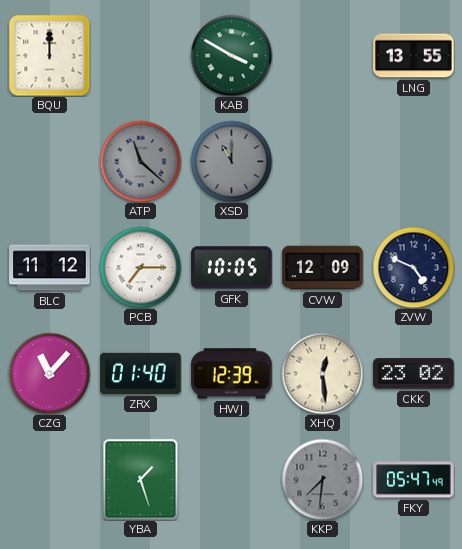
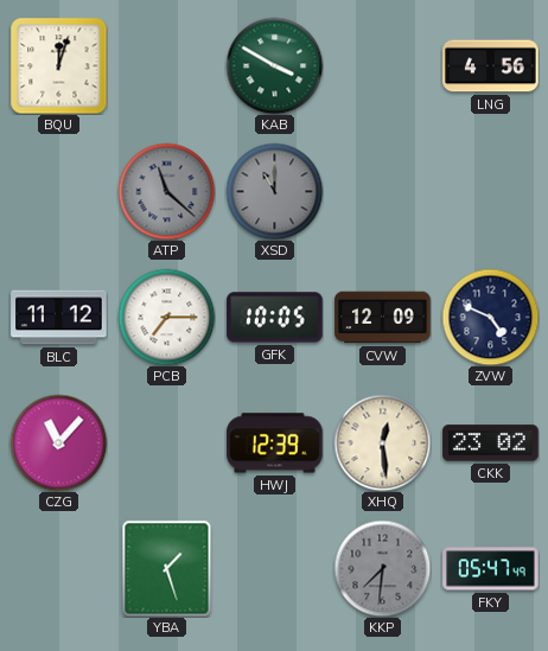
BQU: 12:00 -> 12:03
LNG: 13:55 -> 4:56
ZRX: 01:40 -> none
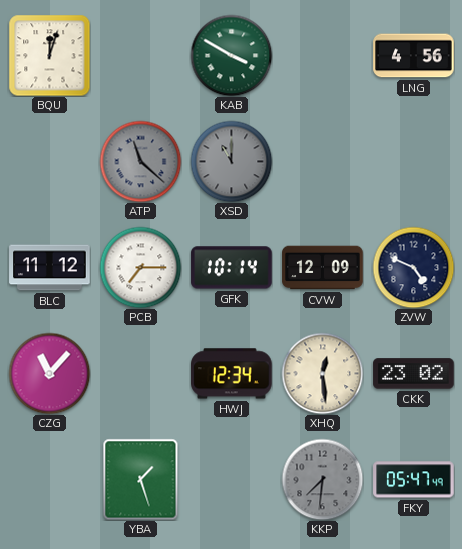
GFK: 10:05 -> 10:14
HWJ: 12:39 -> 12:34
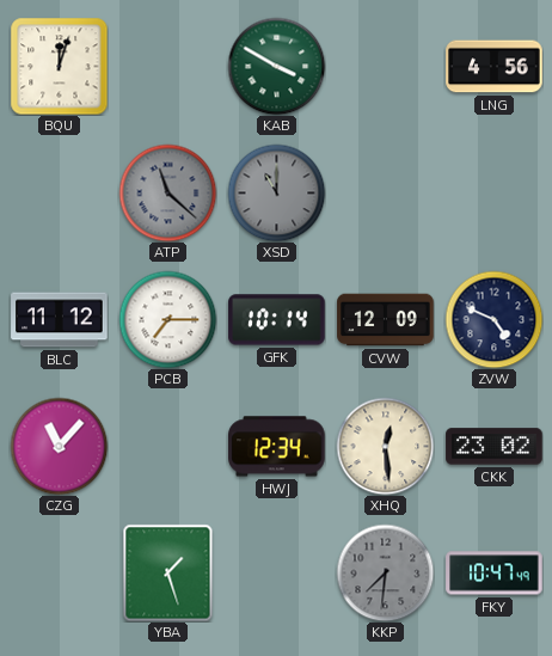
FKY: 05:47 -> 10:47
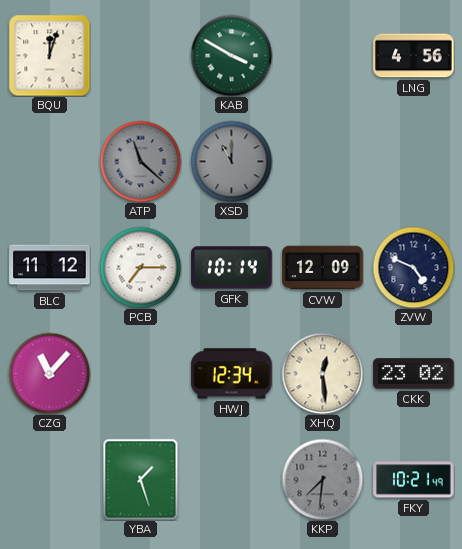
FKY: 10:47 -> 10:21
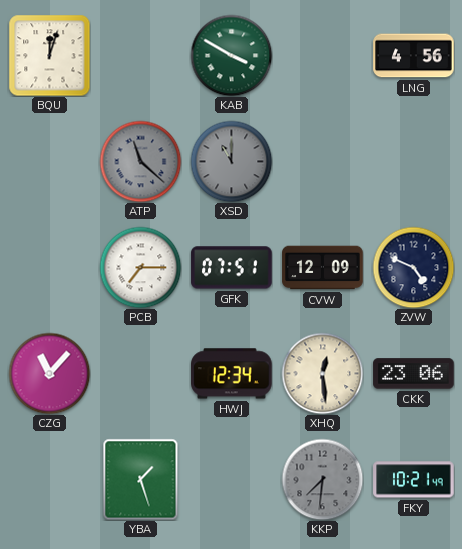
BLC: 11:12 -> none
GFK: 10:14 -> 07:51
CKK: 23:02 -> 23:06
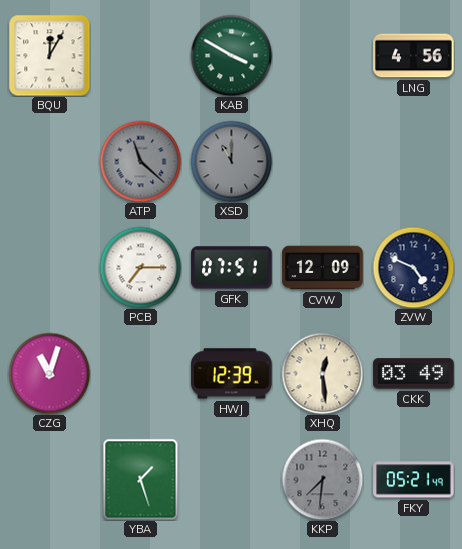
BQU: 12:03 -> 12:05
CZG: 11:07 -> 11:03
HWJ: 12:34 -> 12:39
CKK: 23:06 -> 03:49
FKY: 10:21 -> 05:21
